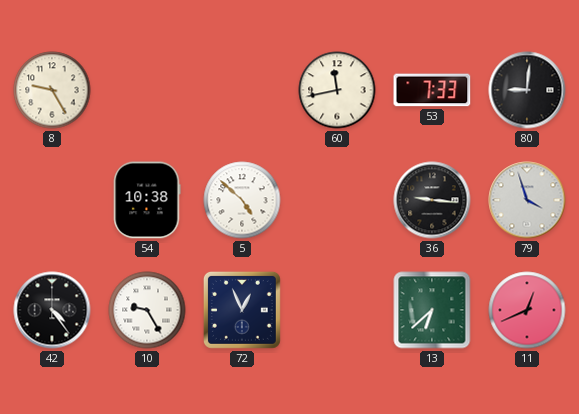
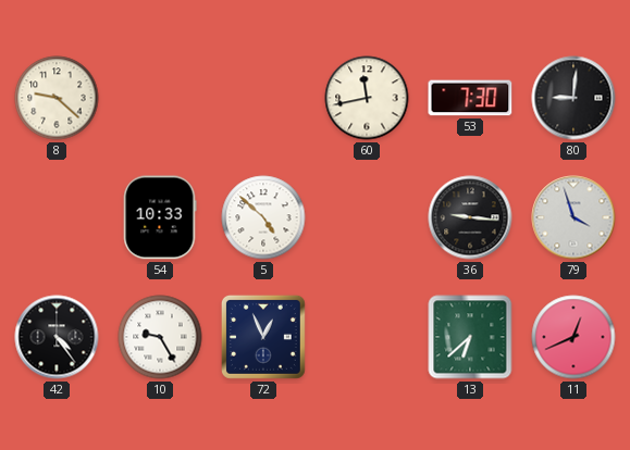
8: 9:25 -> 9:22
53: 7:33 -> 7:30
54: 10:38 -> 10:33
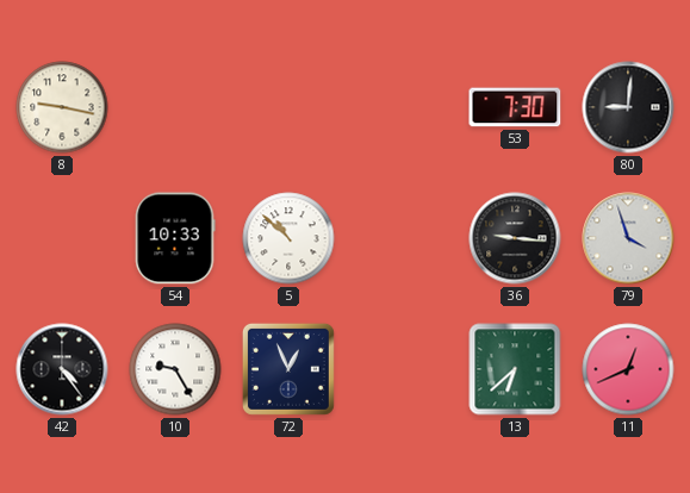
8: 9:22 -> 9:17
60: 11:43 -> none
5: 4:52 -> 10:52
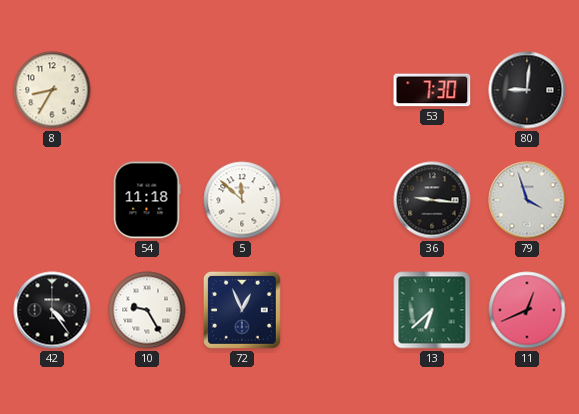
8: 9:17 -> 8:35
54: 10:33 -> 11:18
5: 10:52 -> 11:52
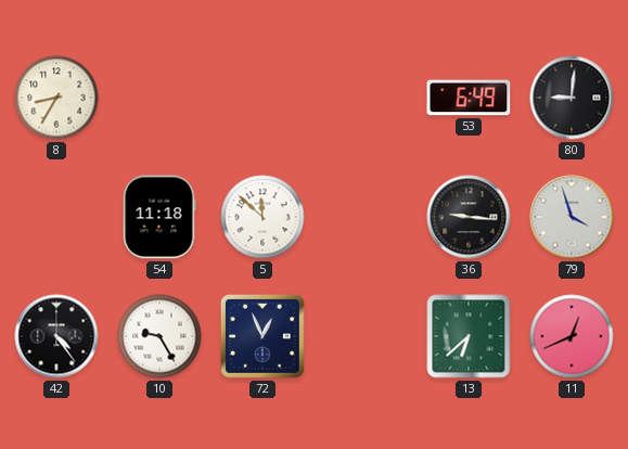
53: 7:30 -> 6:49
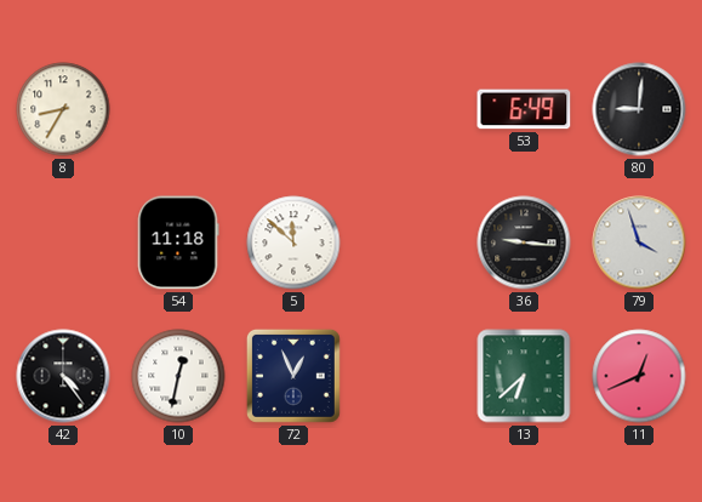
10: 9:25 -> 12:32
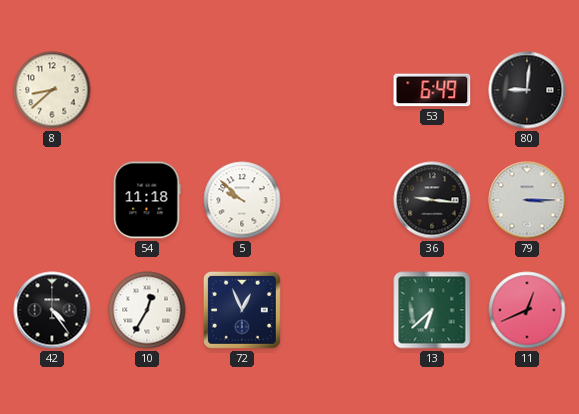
8: 8:35 -> 8:38
5: 11:52 -> 9:52
79: 3:57 -> 3:15
10: 12:32 -> 12:35
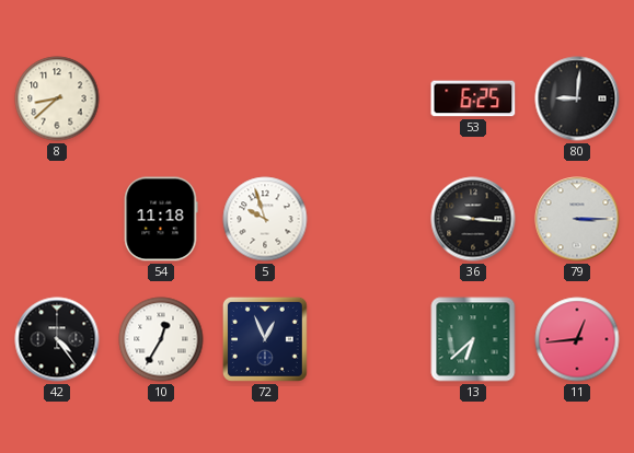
53: 6:49 -> 6:25
5: 9:52 -> 9:57
11: 12:41 -> 12:44
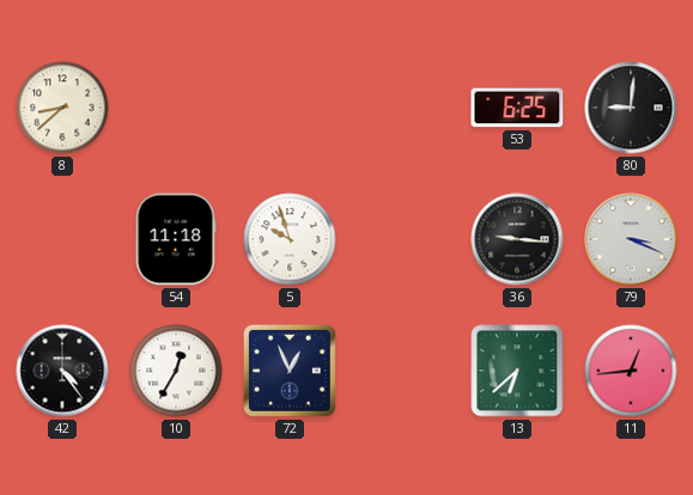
79: 3:15 -> 3:19
